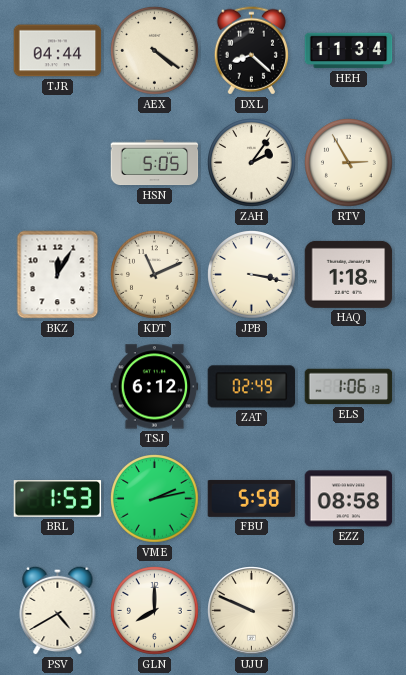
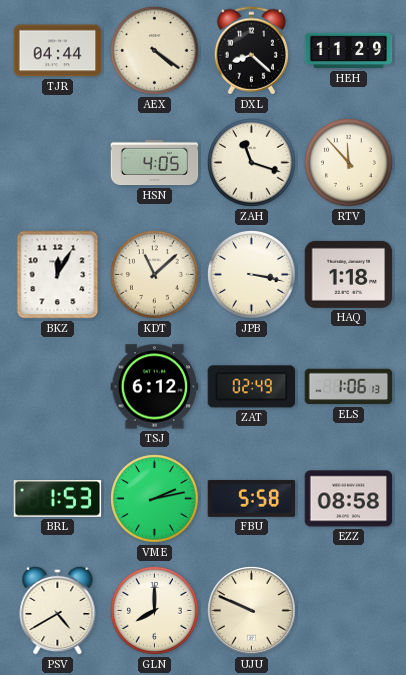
HEH: 11:34 -> 11:29
HSN: 5:05 -> 4:05
ZAH: 2:06 -> 11:18
RTV: 2:55 -> 11:53
KDT: 11:11 -> 11:08
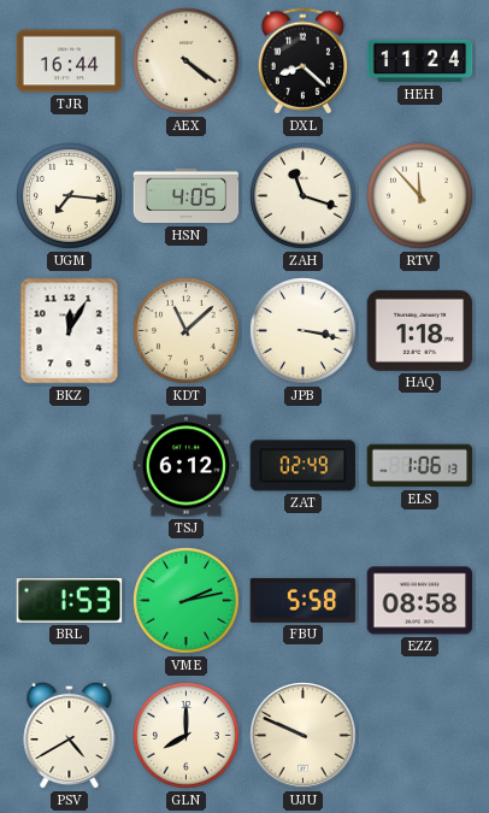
TJR: 04:44 -> 16:44
HEH: 11:29 -> 11:24
UGM: none -> 7:16
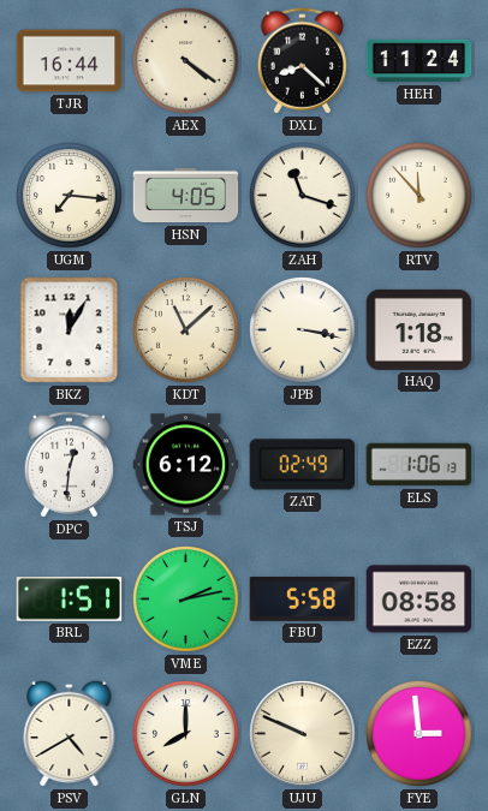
DPC: none -> 12:31
BRL: 1:53 -> 1:51
FYE: none -> 2:59
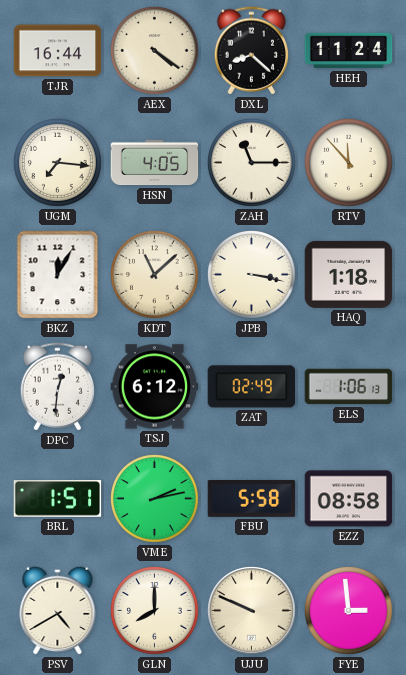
ZAH: 11:18 -> 11:15
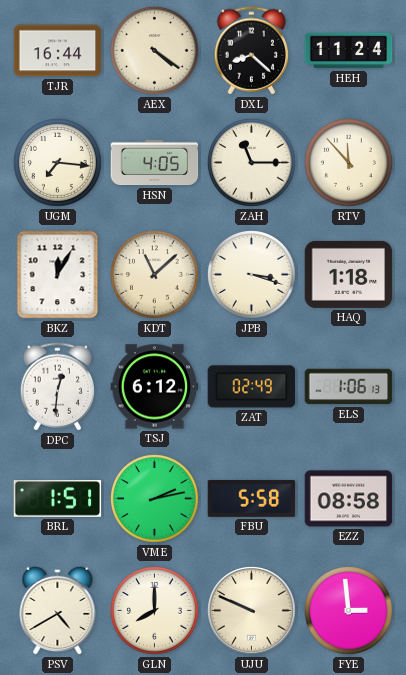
JPB: 3:17 -> 3:18
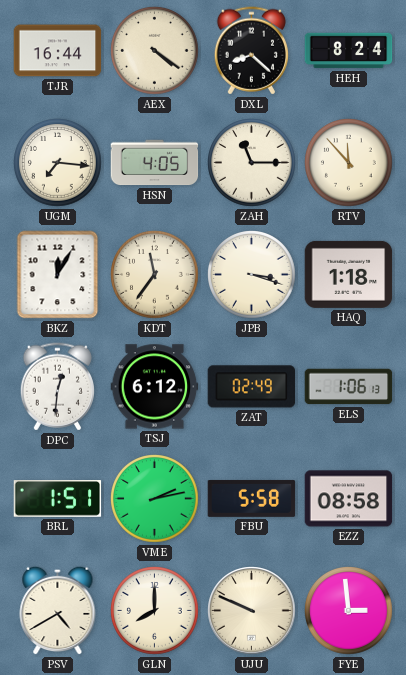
HEH: 11:24 -> 8:24
KDT: 11:08 -> 11:36
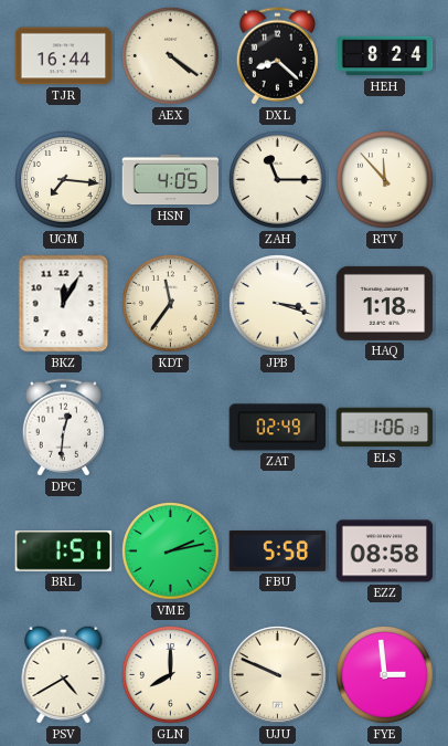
TSJ: 6:12 -> none
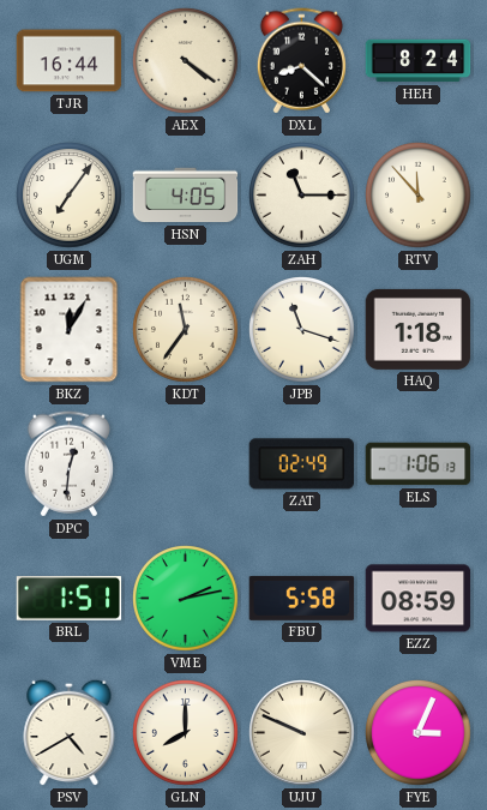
UGM: 7:16 -> 7:06
JPB: 3:18 -> 11:18
EZZ: 08:58 -> 08:59
FYE: 2:59 -> 3:04
